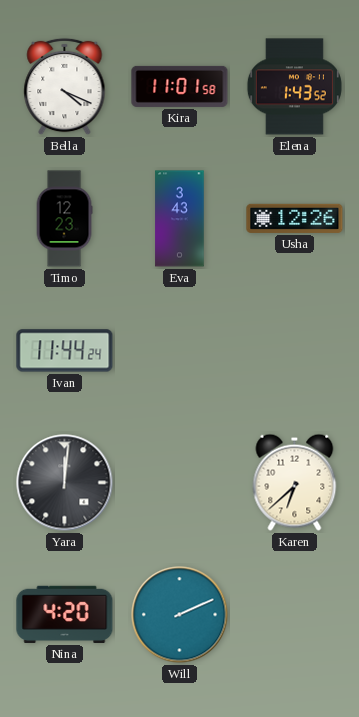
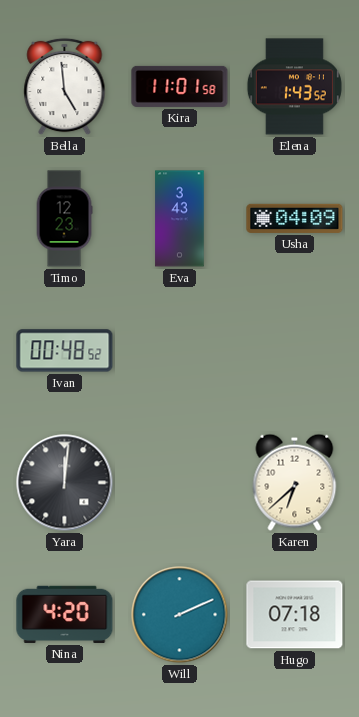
Bella: 4:19 -> 4:59
Usha: 12:26 -> 04:09
Ivan: 11:44 -> 00:48
Hugo: none -> 07:18
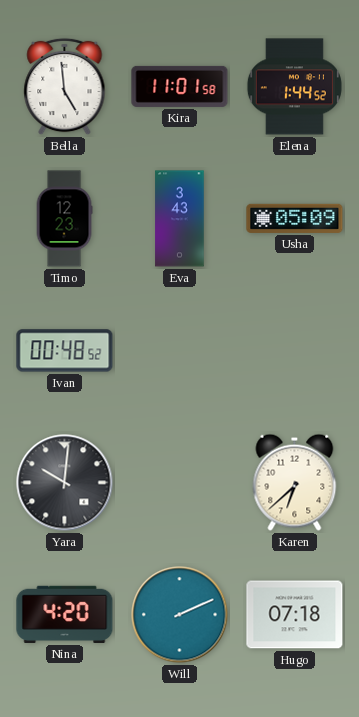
Elena: 1:43 -> 1:44
Usha: 04:09 -> 05:09
Yara: 12:01 -> 10:01
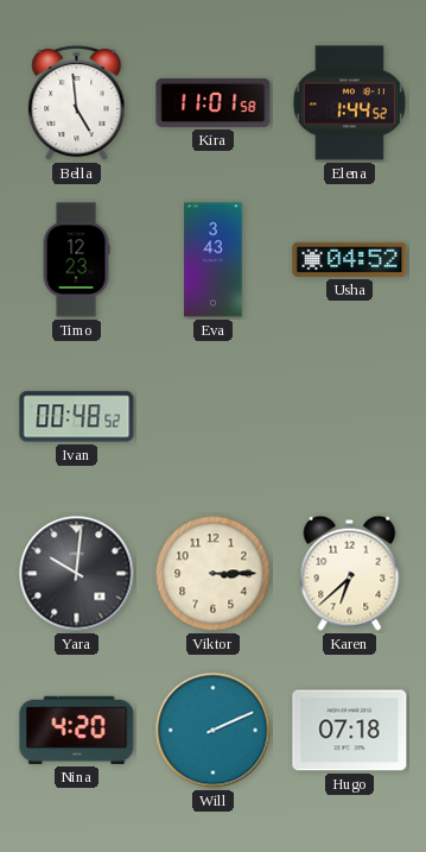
Usha: 05:09 -> 04:52
Viktor: none -> 3:15
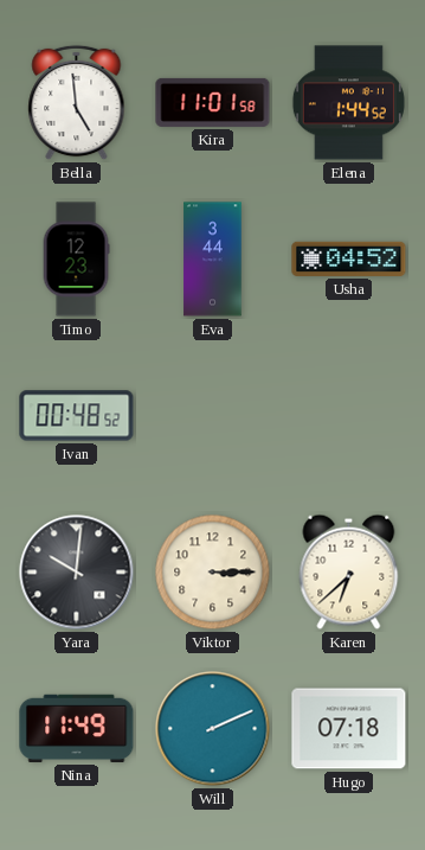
Eva: 3:43 -> 3:44
Nina: 4:20 -> 11:49
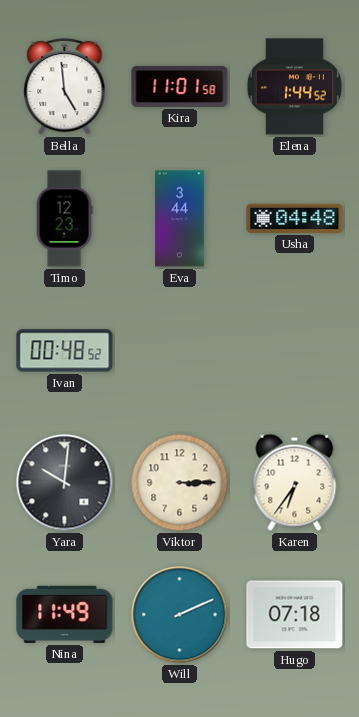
Usha: 04:52 -> 04:48
Karen: 6:38 -> 6:36
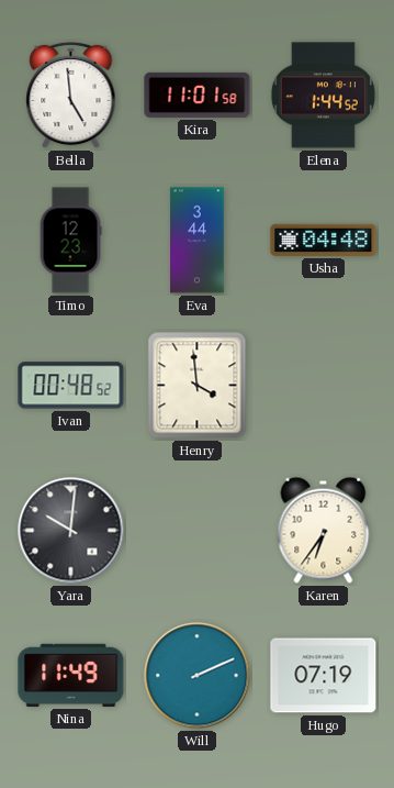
Henry: none -> 3:59
Viktor: 3:15 -> none
Hugo: 07:18 -> 07:19
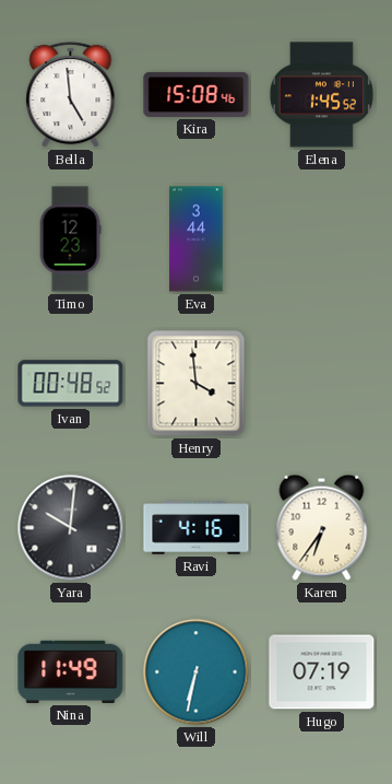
Kira: 11:01 -> 15:08
Elena: 1:44 -> 1:45
Usha: 04:48 -> none
Ravi: none -> 4:16
Will: 2:11 -> 6:32
